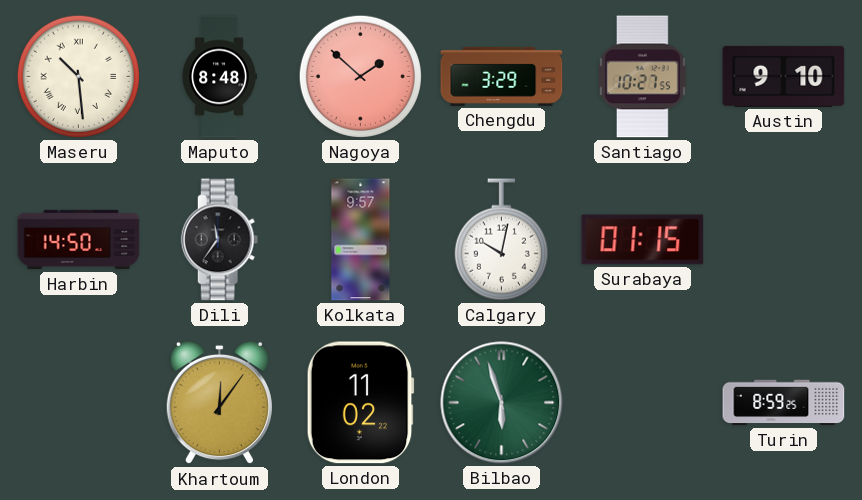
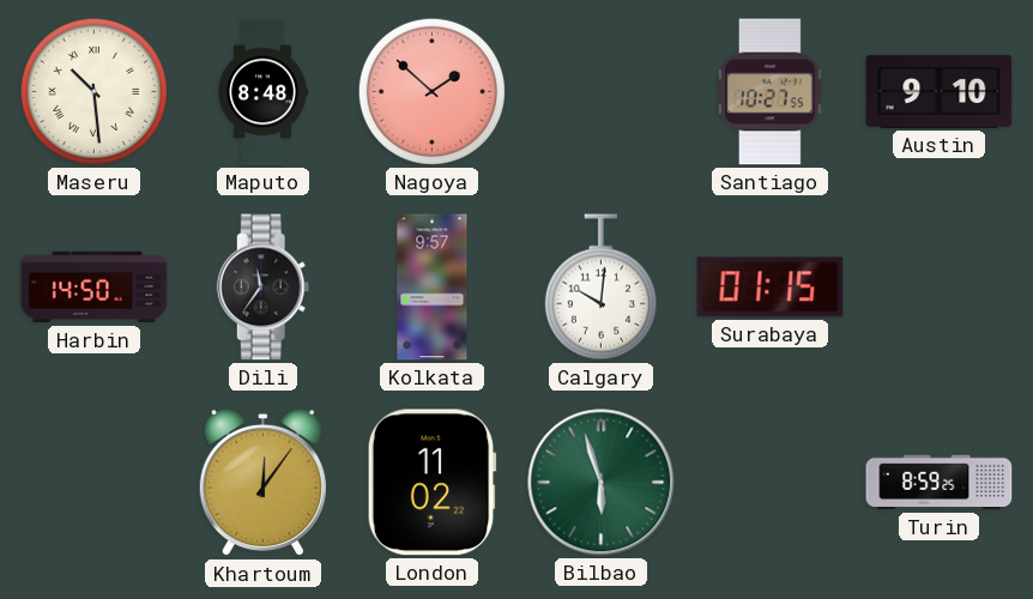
Chengdu: 3:29 -> none
Calgary: 10:02 -> 10:01
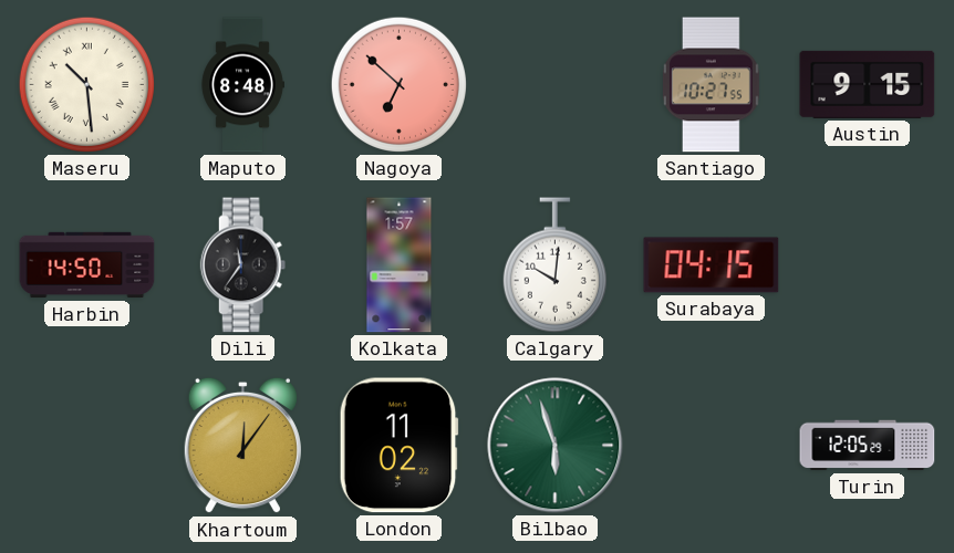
Nagoya: 1:52 -> 6:52
Austin: 9:10 -> 9:15
Kolkata: 9:57 -> 1:57
Surabaya: 01:15 -> 04:15
Turin: 8:59 -> 12:05
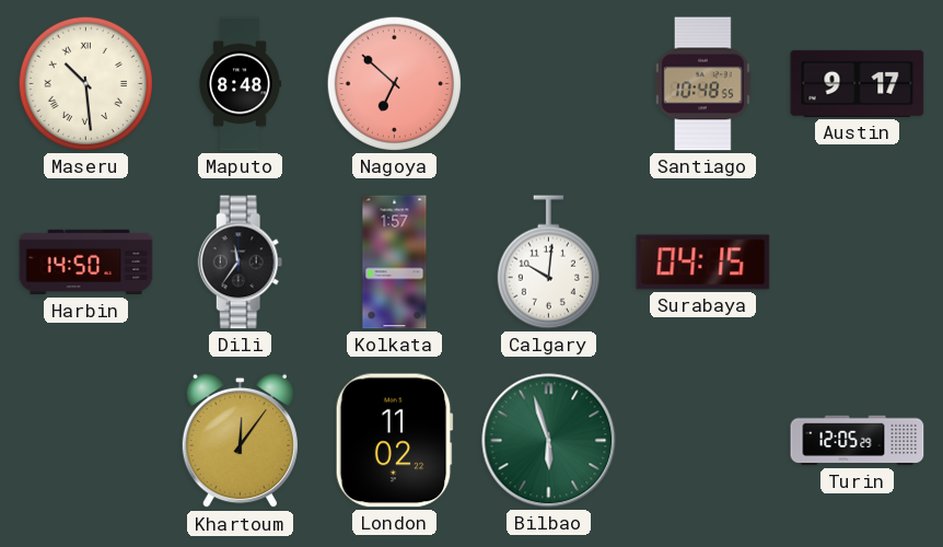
Santiago: 10:27 -> 10:48
Austin: 9:15 -> 9:17
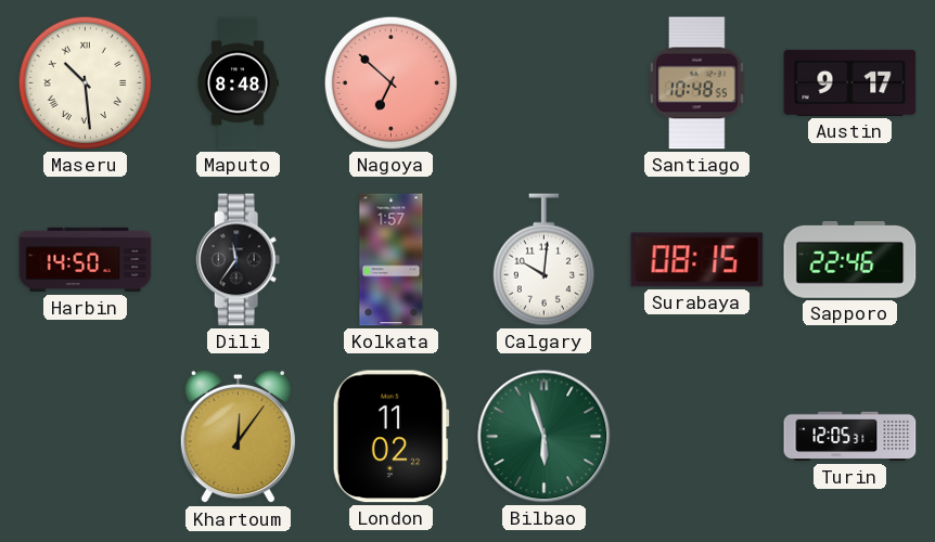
Surabaya: 04:15 -> 08:15
Sapporo: none -> 22:46
Turin: 12:05:29 -> 12:05:31
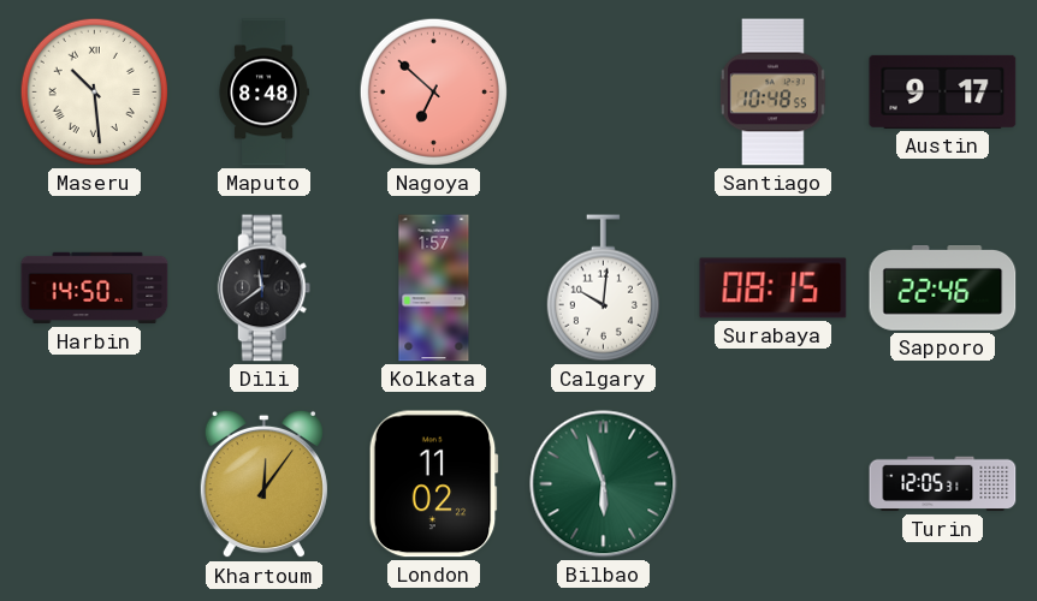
Dili: 11:36 -> 11:39
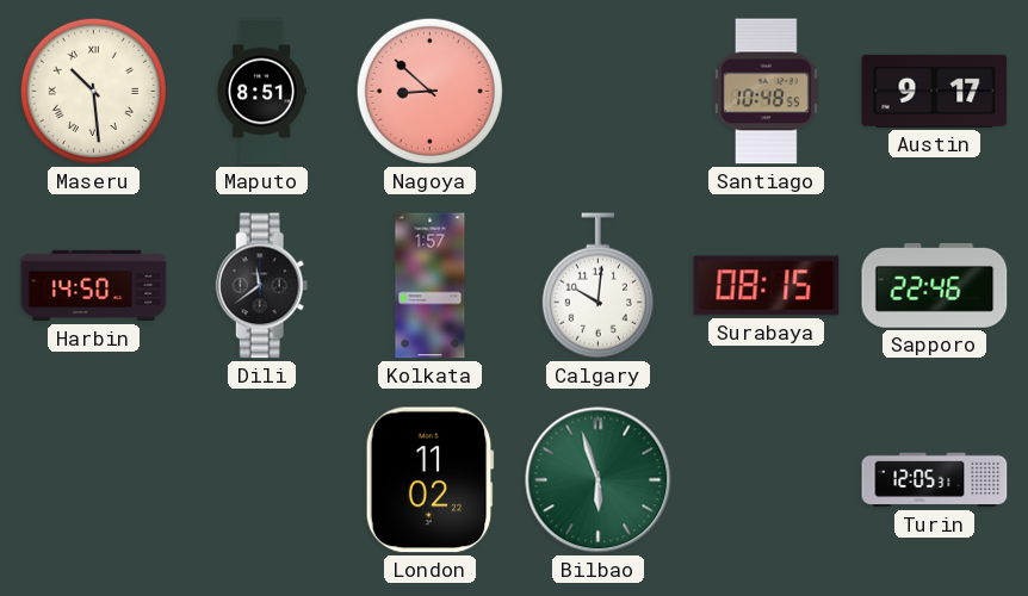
Maputo: 8:48 -> 8:51
Nagoya: 6:52 -> 8:52
Khartoum: 12:06 -> none
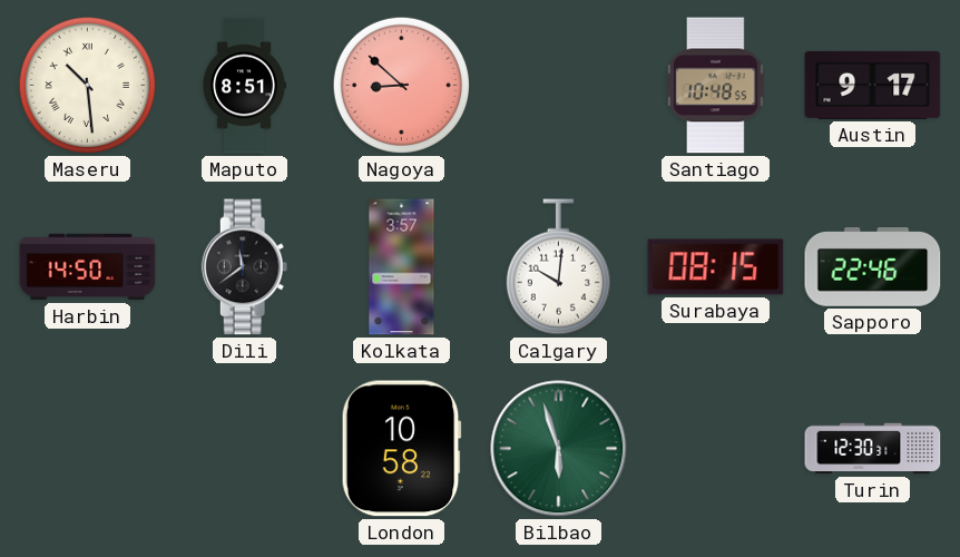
Kolkata: 1:57 -> 3:57
London: 11:02 -> 10:58
Turin: 12:05 -> 12:30
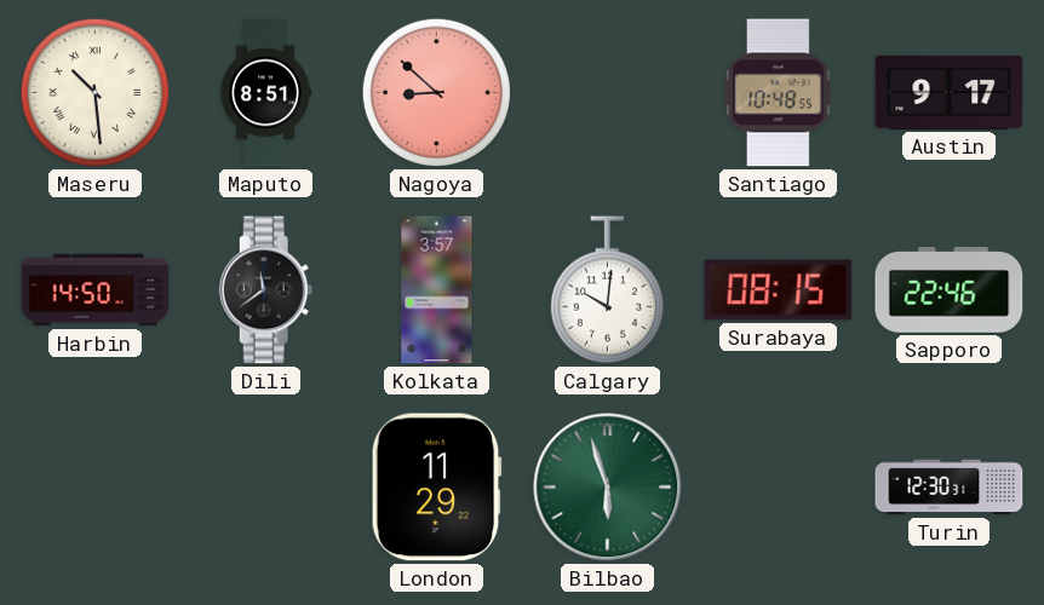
London: 10:58 -> 11:29
